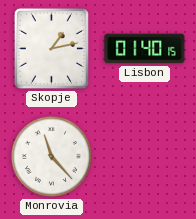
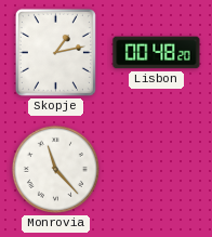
Lisbon: 01:40 -> 00:48
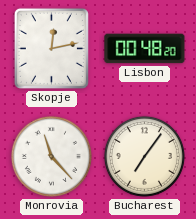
Skopje: 1:13 -> 12:13
Bucharest: none -> 7:06
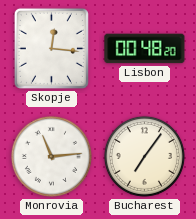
Skopje: 12:13 -> 12:16
Monrovia: 11:23 -> 11:14
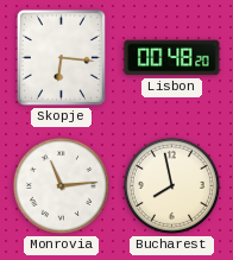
Skopje: 12:16 -> 6:16
Bucharest: 7:06 -> 7:58
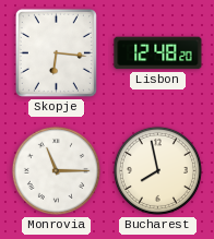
Lisbon: 00:48 -> 12:48
Monrovia: 11:14 -> 11:15
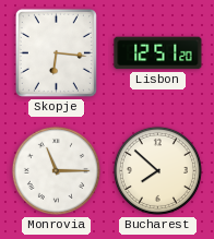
Lisbon: 12:48 -> 12:51
Bucharest: 7:58 -> 7:52
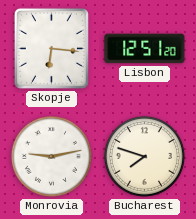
Monrovia: 11:15 -> 9:13
Bucharest: 7:52 -> 7:48
